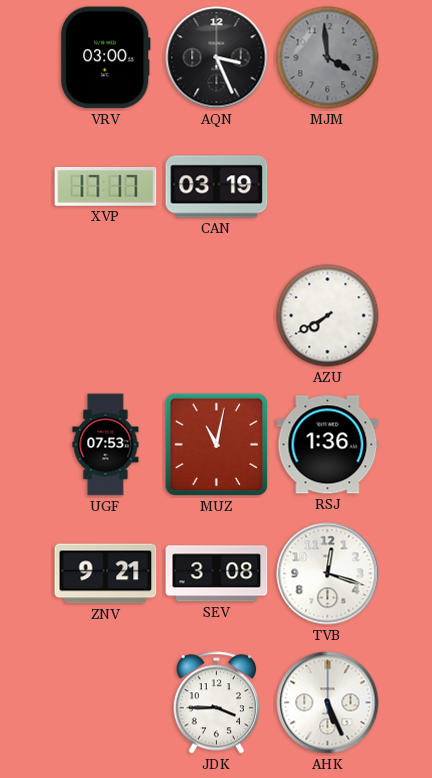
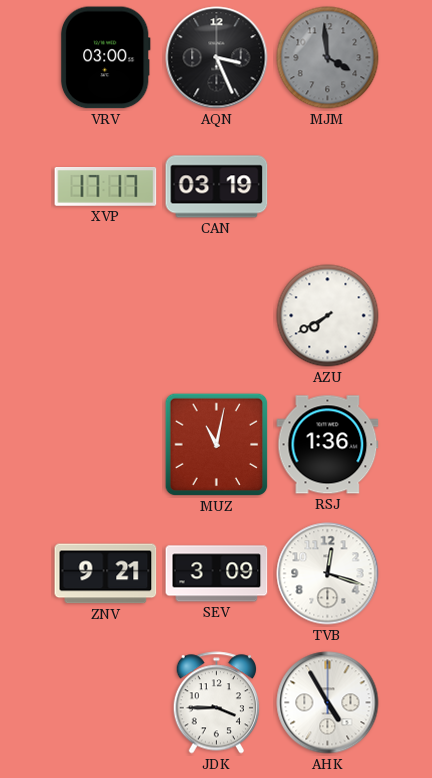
UGF: 07:53 -> none
SEV: 3:08 -> 3:09
AHK: 5:26 -> 4:55
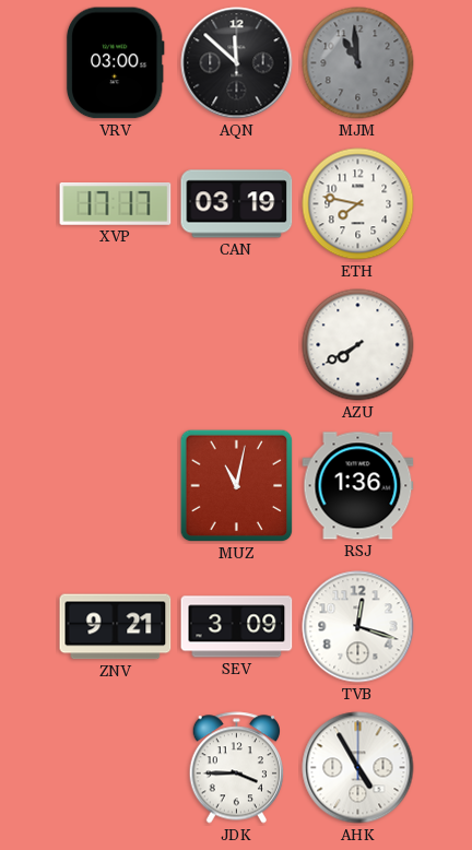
AQN: 3:26 -> 11:52
MJM: 3:59 -> 10:59
ETH: none -> 7:47
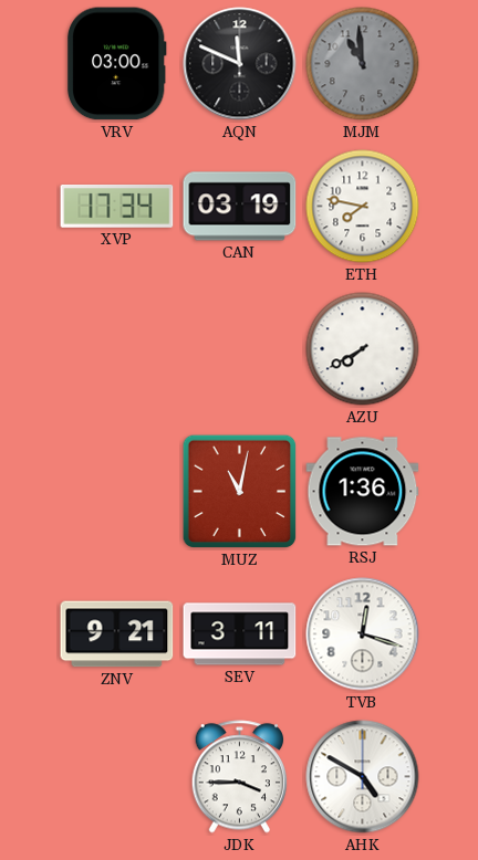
AQN: 11:52 -> 11:49
XVP: 17:17 -> 17:34
SEV: 3:09 -> 3:11
AHK: 4:55 -> 4:50
